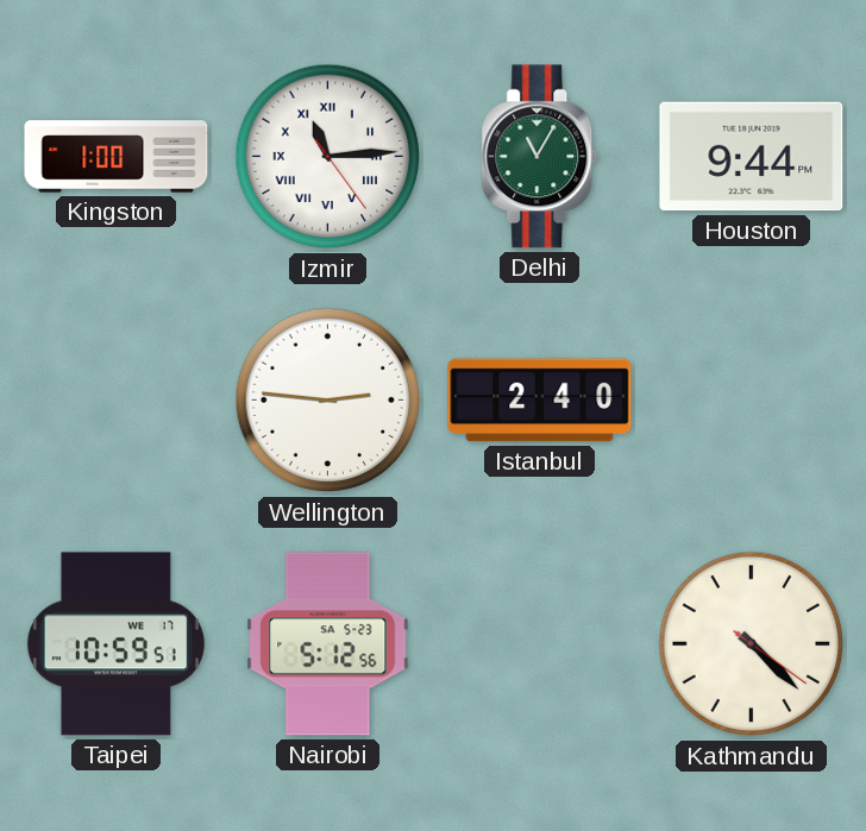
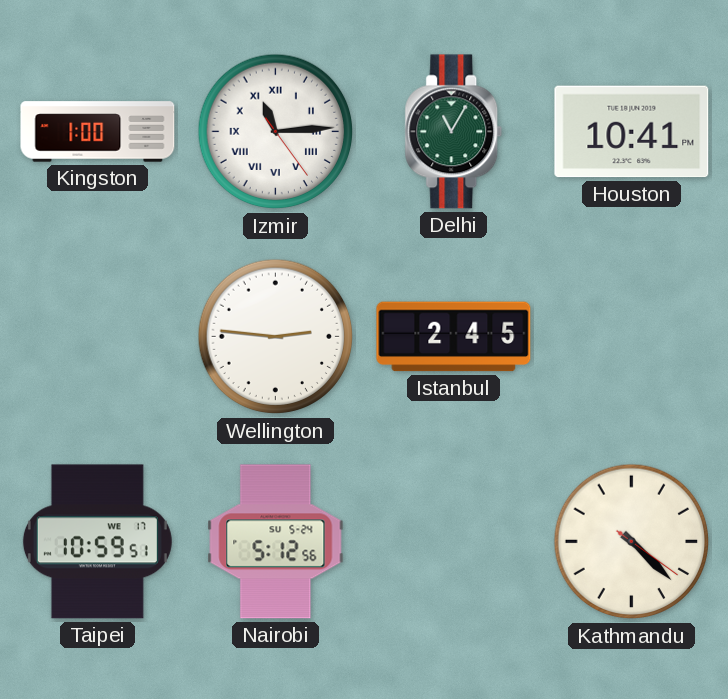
Houston: 9:44 -> 10:41
Istanbul: 2:40 -> 2:45
Nairobi date: SA 5-23 -> SU 5-24
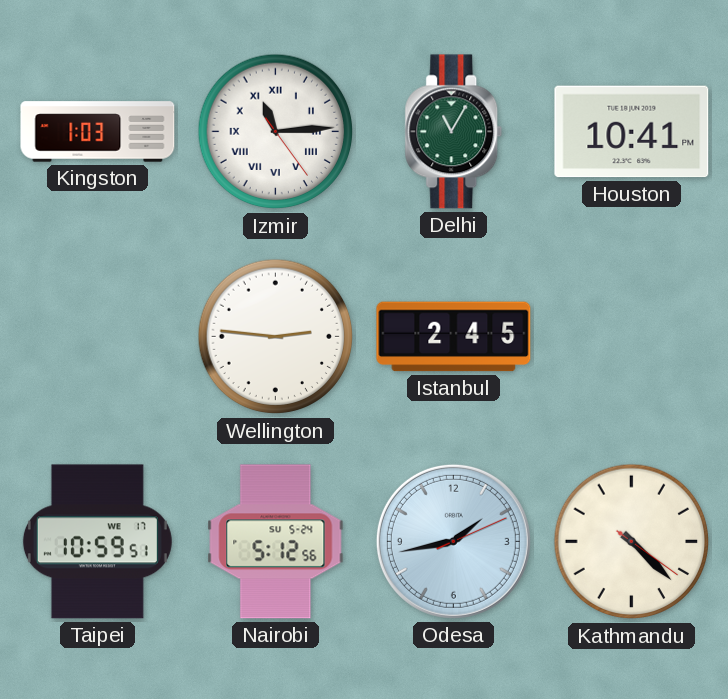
Kingston: 1:00 -> 1:03
Odesa: none -> 1:43
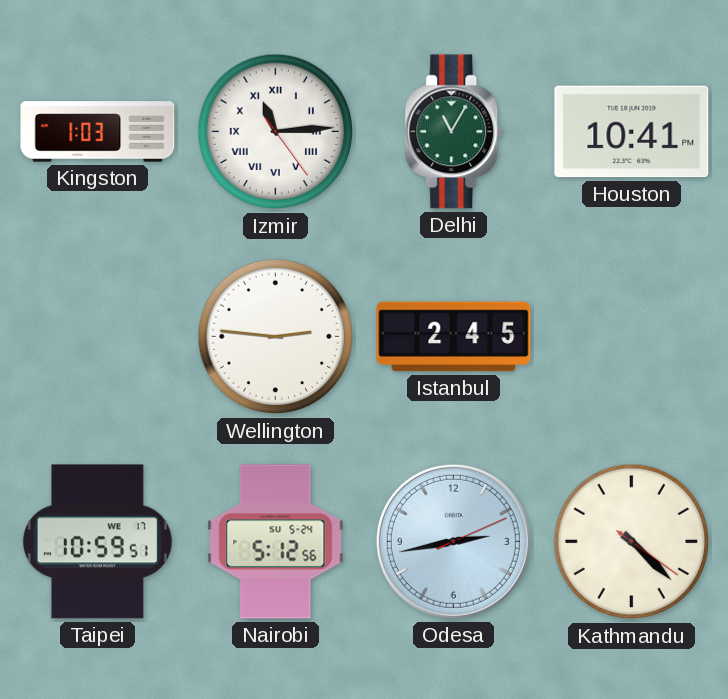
Odesa: 1:43 -> 2:43
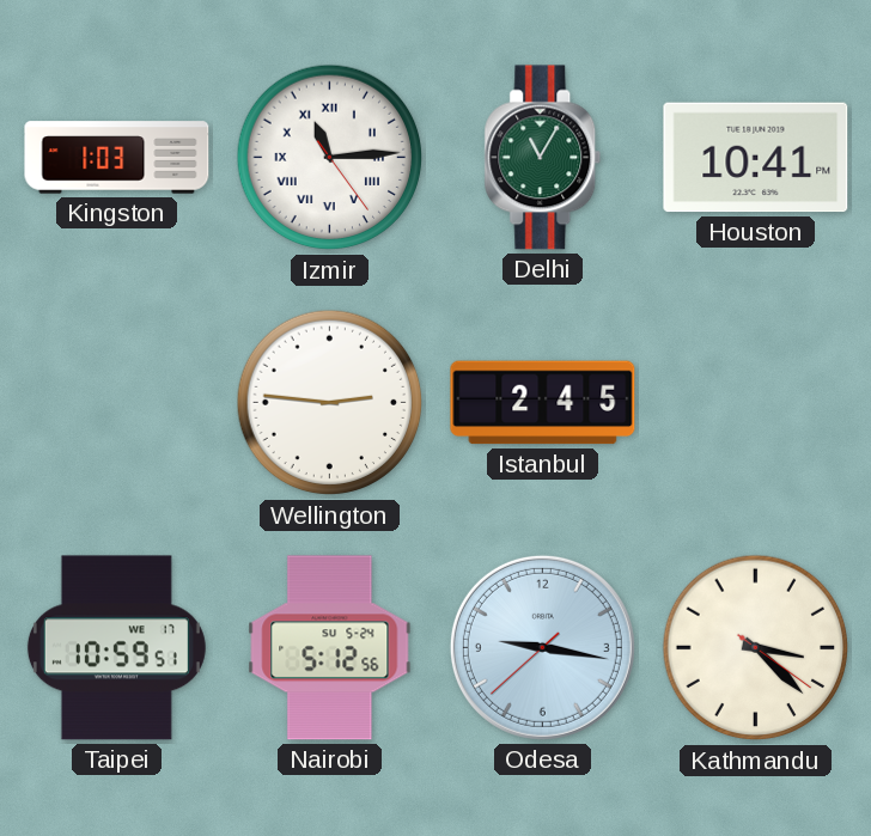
Odesa: 2:43 -> 9:16
Kathmandu: 4:22 -> 3:22
